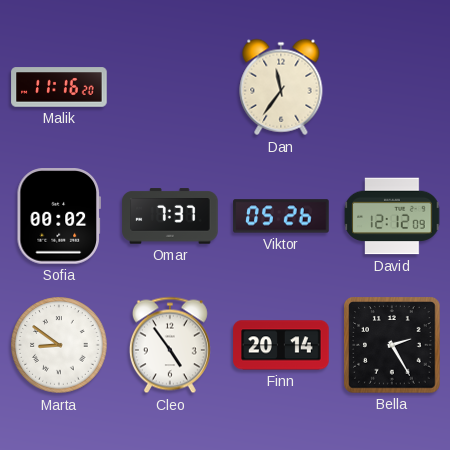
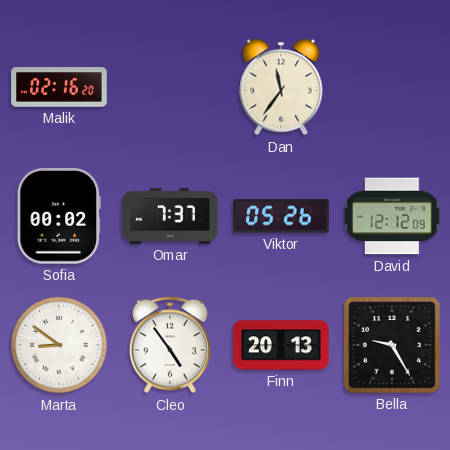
Malik: 11:16 -> 02:16
Finn: 20:14 -> 20:13
Bella: 2:25 -> 9:25
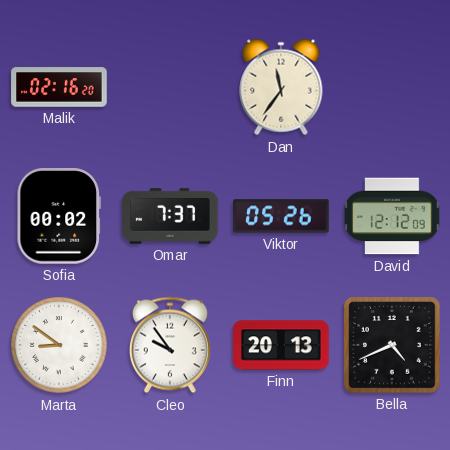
Cleo: 4:54 -> 9:54
Bella: 9:25 -> 4:41
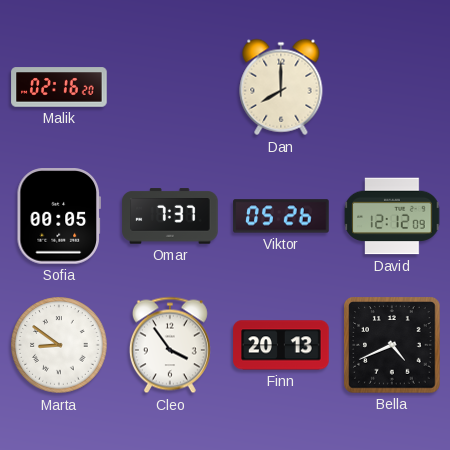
Dan: 11:36 -> 8:00
Sofia: 00:02 -> 00:05
Cleo: 9:54 -> 3:54
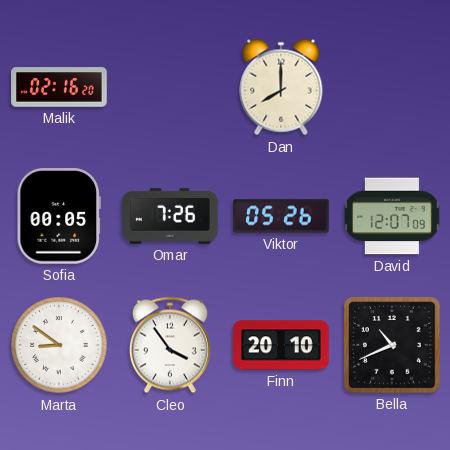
Omar: 7:37 -> 7:26
David: 12:12 -> 12:07
Finn: 20:13 -> 20:10
Bella: 4:41 -> 10:41
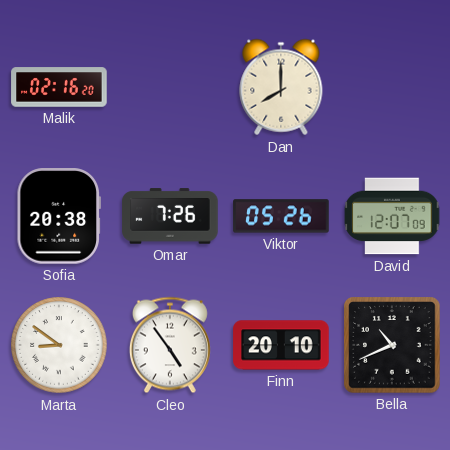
Sofia: 00:05 -> 20:38
Cleo: 3:54 -> 4:54
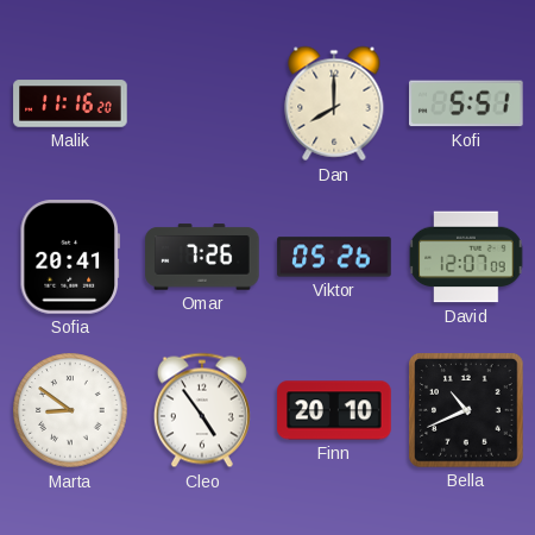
Malik: 02:16 -> 11:16
Kofi: none -> 5:51
Sofia: 20:38 -> 20:41
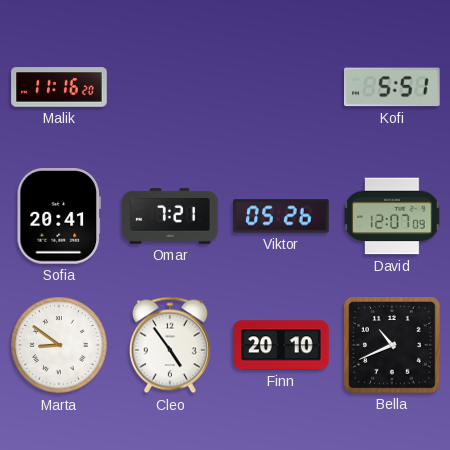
Dan: 8:00 -> none
Omar: 7:26 -> 7:21
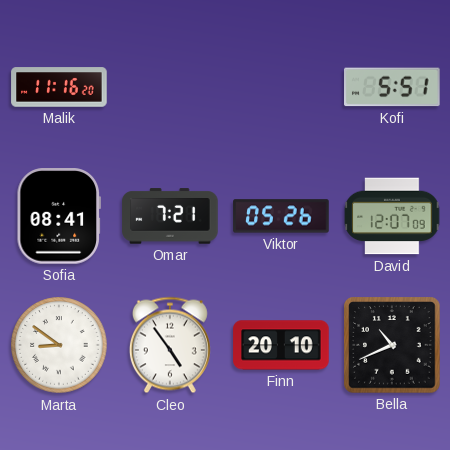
Sofia: 20:41 -> 08:41
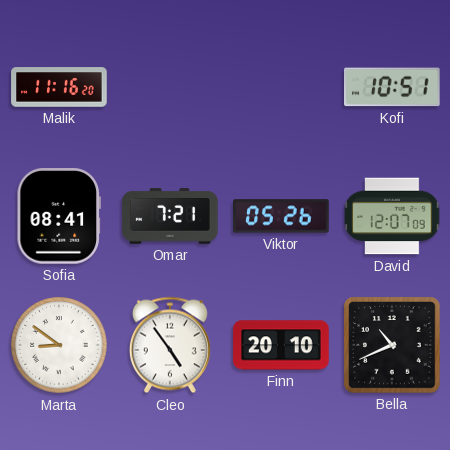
Kofi: 5:51 -> 10:51
